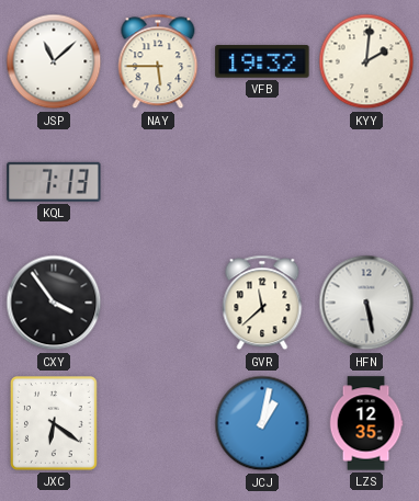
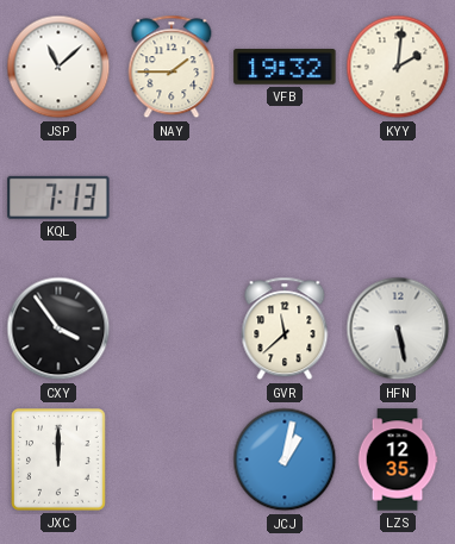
NAY: 5:45 -> 1:45
JXC: 6:21 -> 12:00
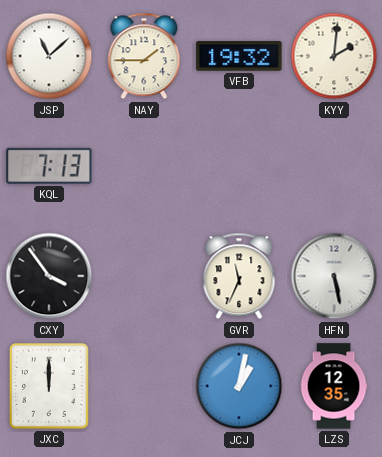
GVR: 11:38 -> 11:34
